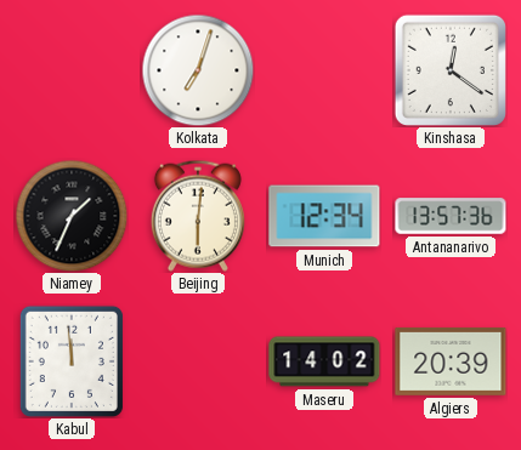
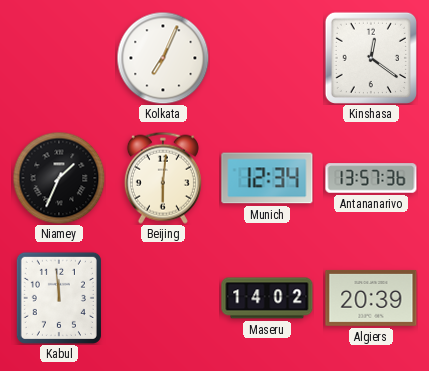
Kolkata: 7:03 -> 7:04
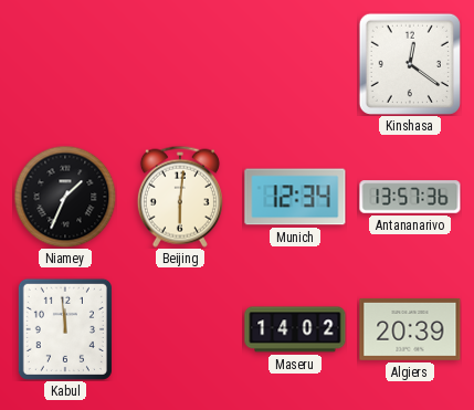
Kolkata: 7:04 -> none
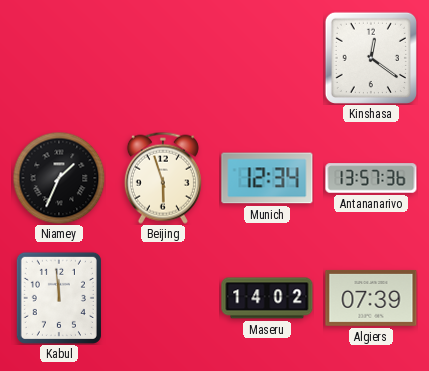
Beijing: 6:01 -> 5:57
Algiers: 20:39 -> 07:39
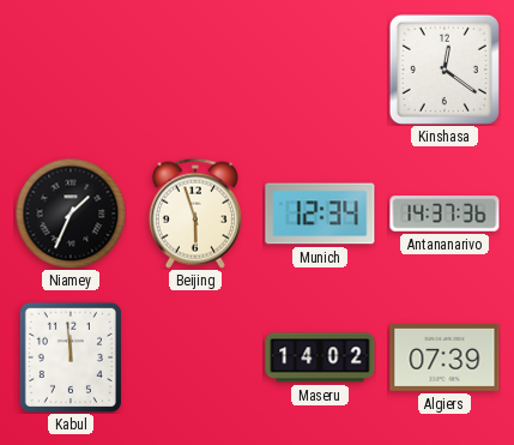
Antananarivo: 13:57 -> 14:37
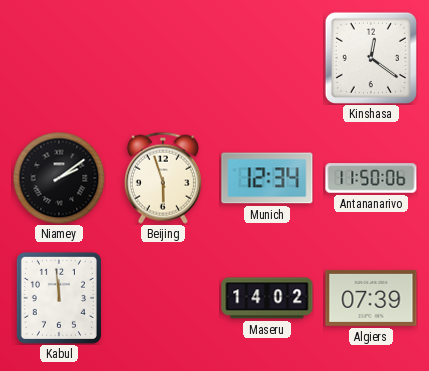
Niamey: 1:34 -> 2:09
Antananarivo: 14:37 -> 11:50
